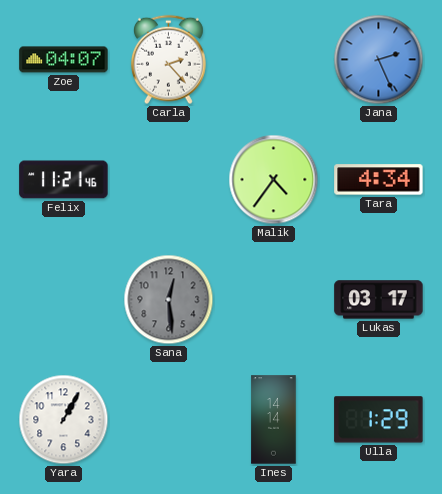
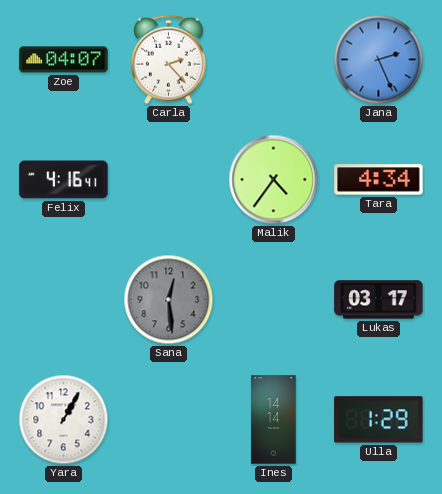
Felix: 11:21 -> 4:16
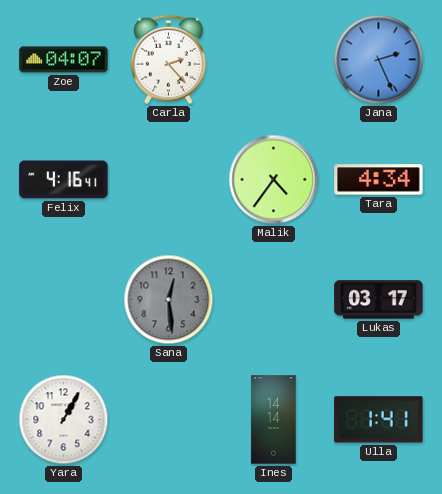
Ulla: 1:29 -> 1:41
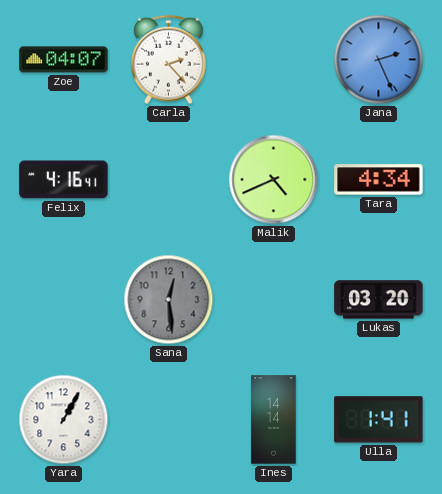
Malik: 4:36 -> 4:41
Lukas: 03:17 -> 03:20
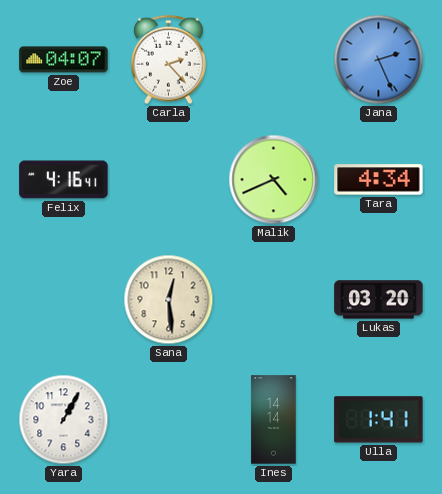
Sana dial: grey -> cream
